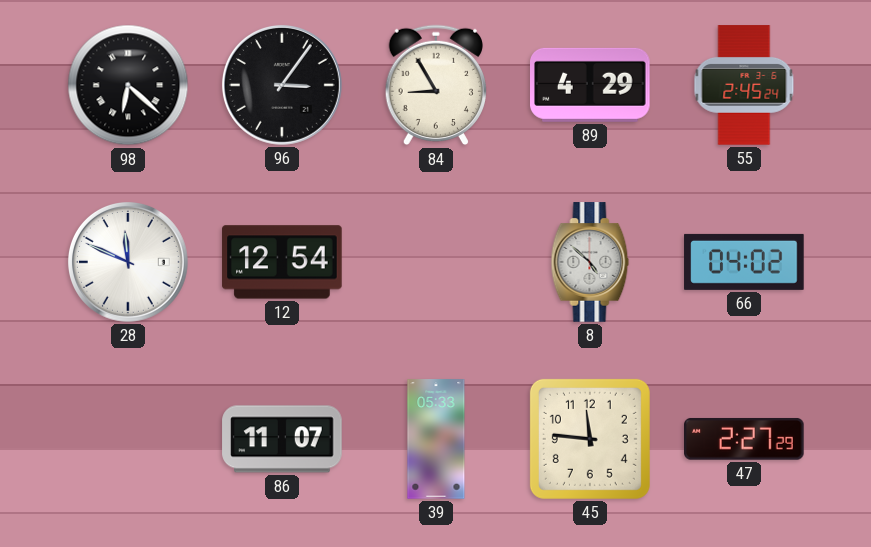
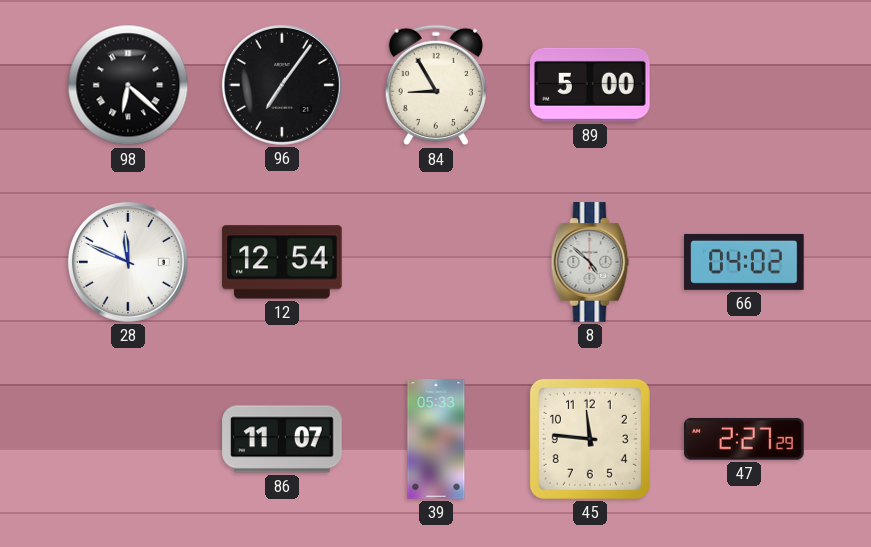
96: 3:06 -> 7:06
89: 4:29 -> 5:00
55: 2:45 -> none
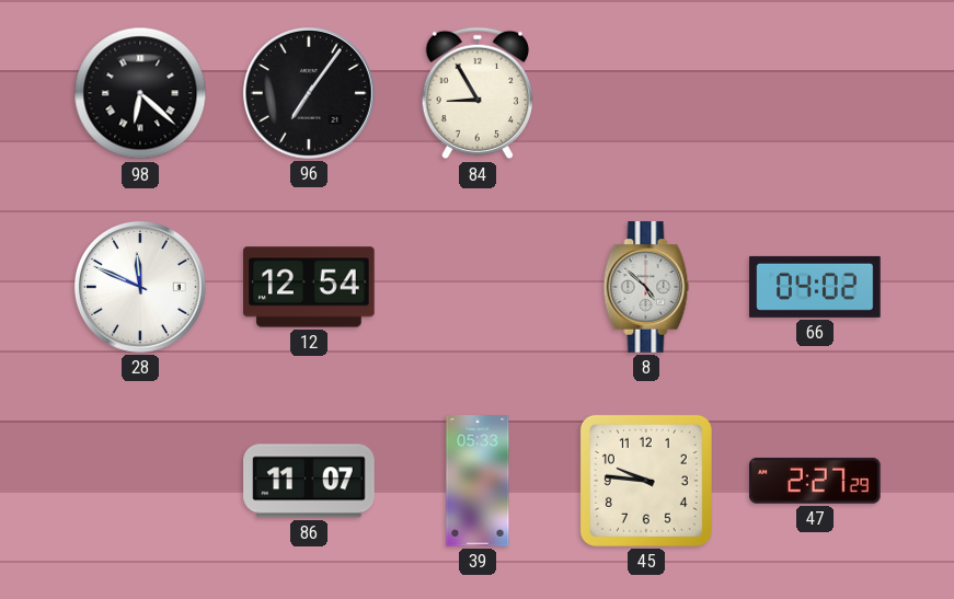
89: 5:00 -> none
45: 11:46 -> 9:46
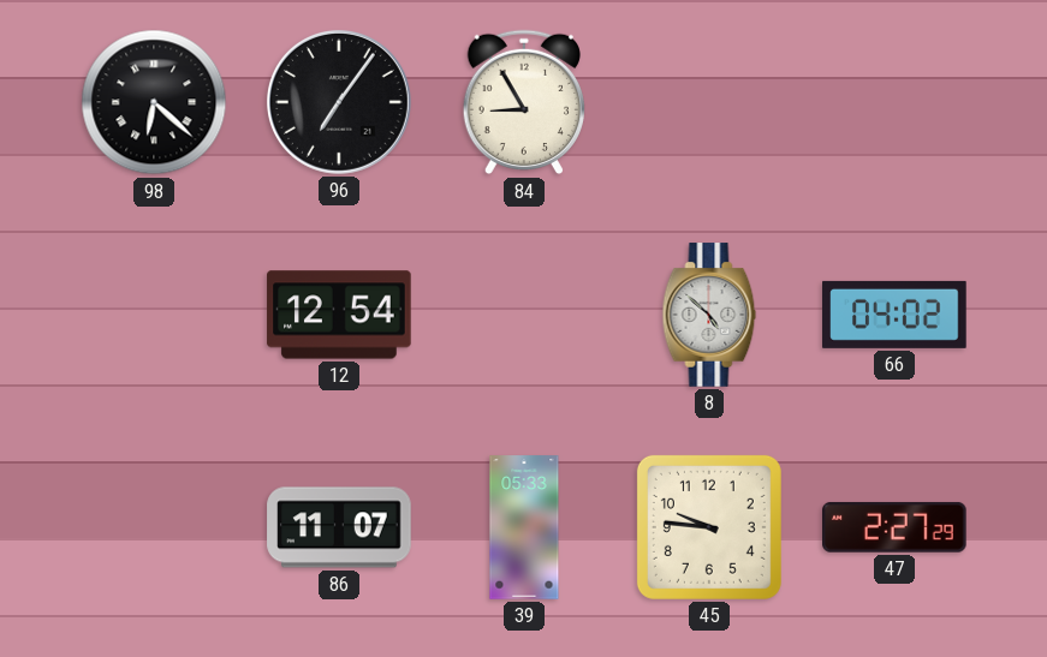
28: 11:49 -> none
